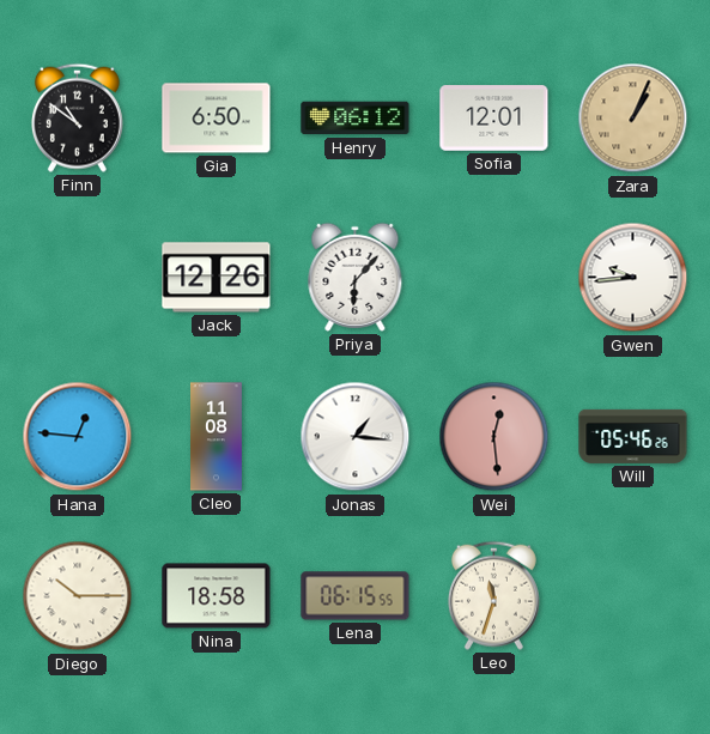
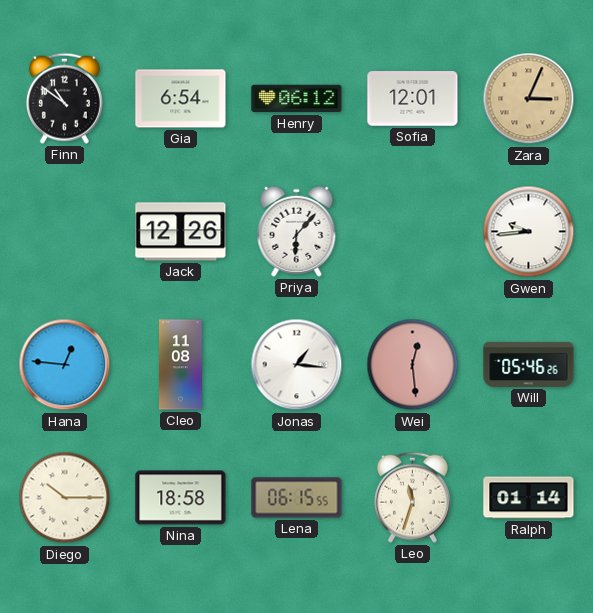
Gia: 6:50 -> 6:54
Zara: 1:04 -> 3:04
Ralph: none -> 01:14
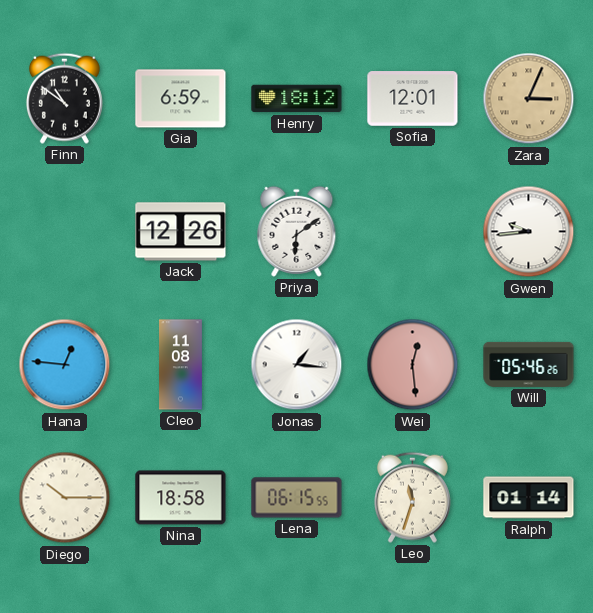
Gia: 6:54 -> 6:59
Henry: 06:12 -> 18:12
Priya: 6:07 -> 6:09
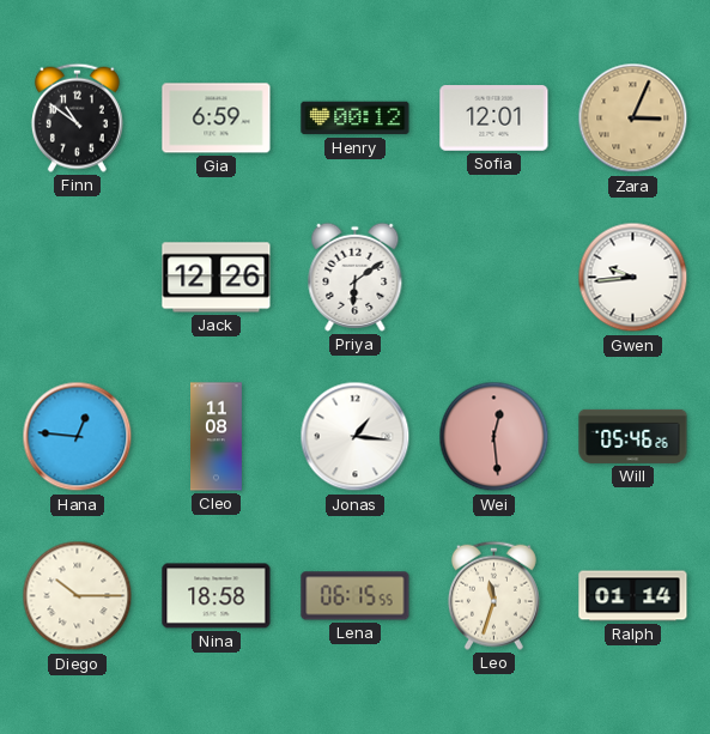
Henry: 18:12 -> 00:12
